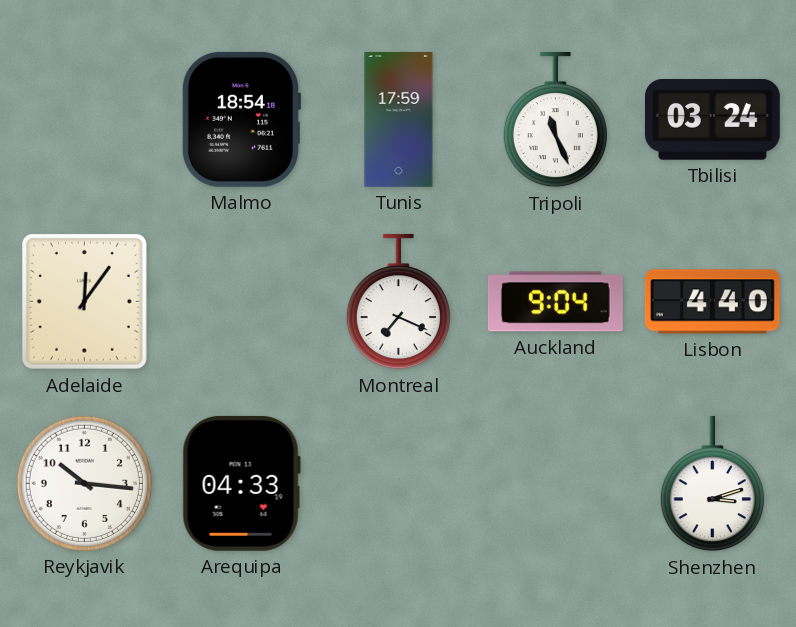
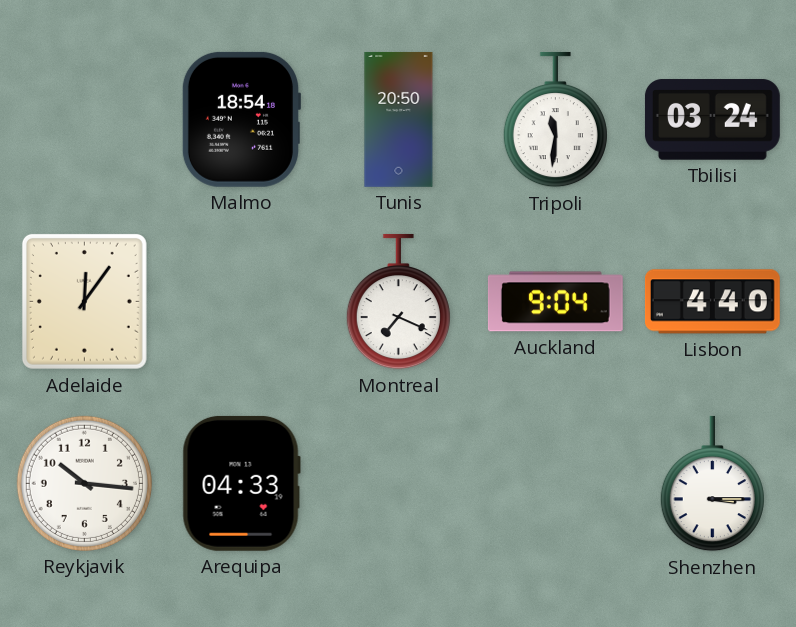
Tunis: 17:59 -> 20:50
Tripoli: 11:26 -> 11:31
Shenzhen: 3:12 -> 3:15
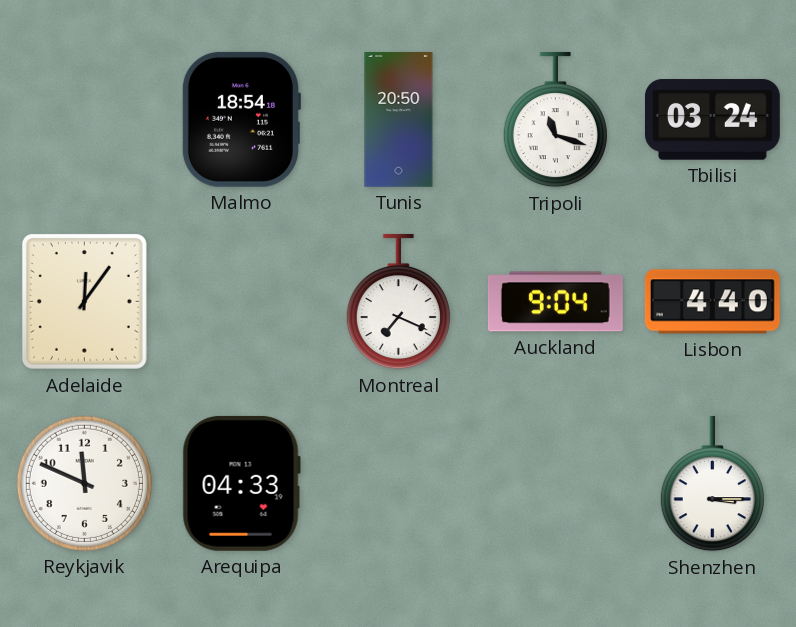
Tripoli: 11:31 -> 11:18
Reykjavik: 10:16 -> 11:49
